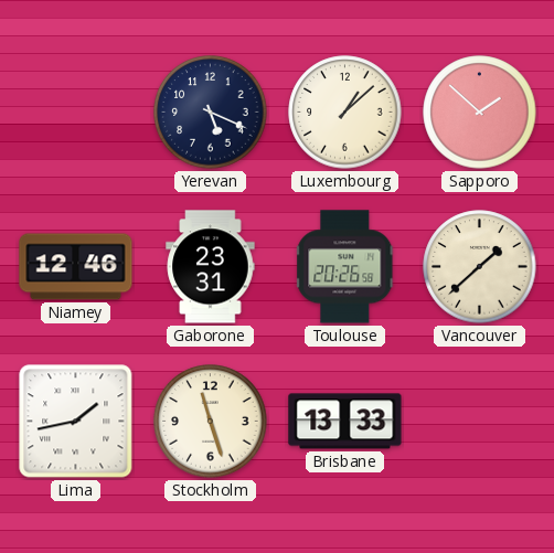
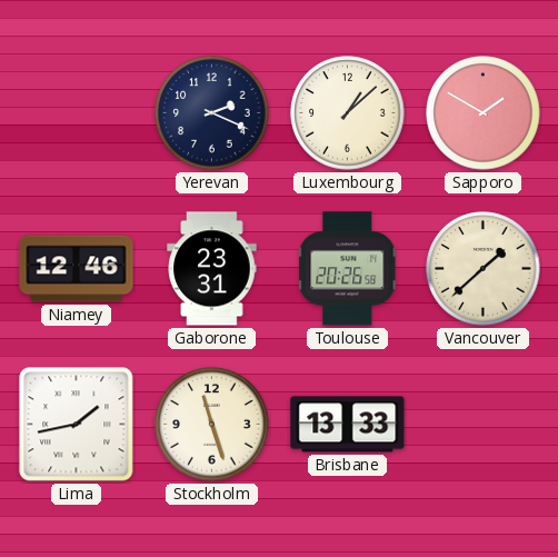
Yerevan: 5:19 -> 2:19
Sapporo: 1:52 -> 1:50
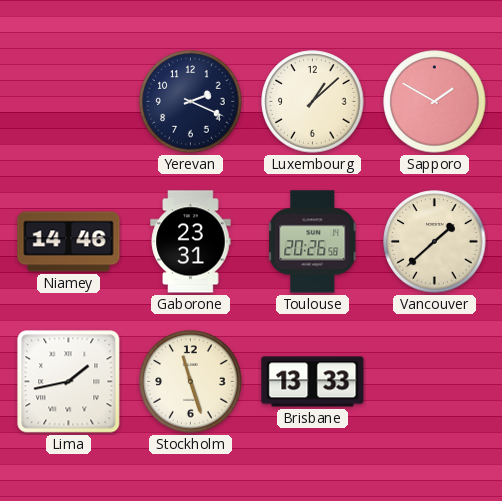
Niamey: 12:46 -> 14:46
